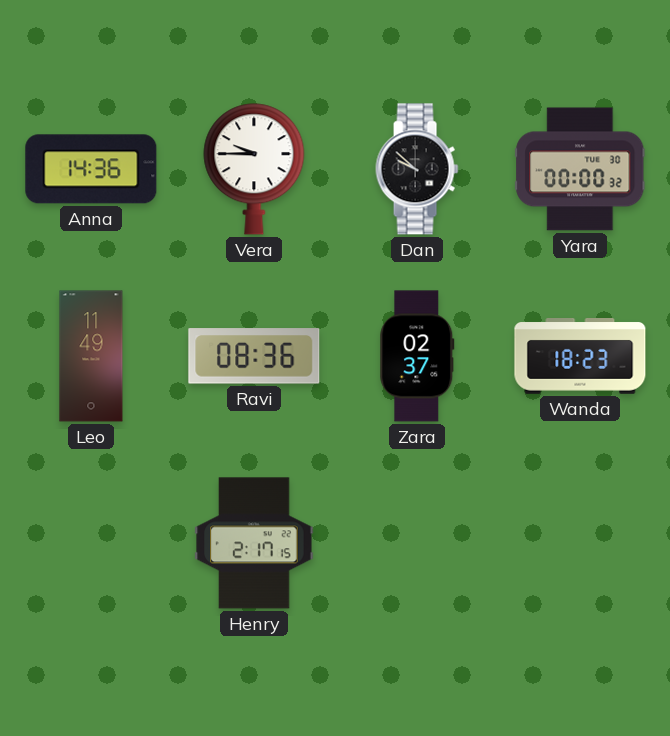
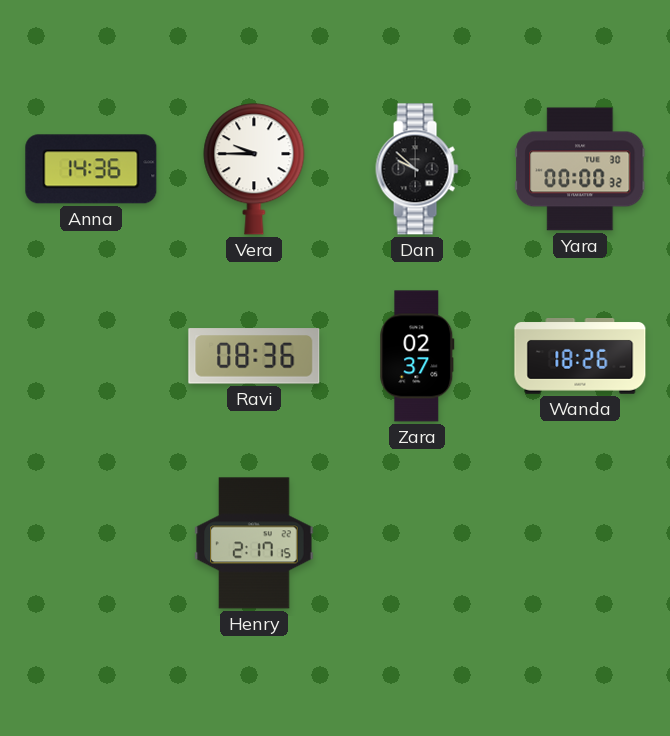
Leo: 11:49 -> none
Wanda: 18:23 -> 18:26
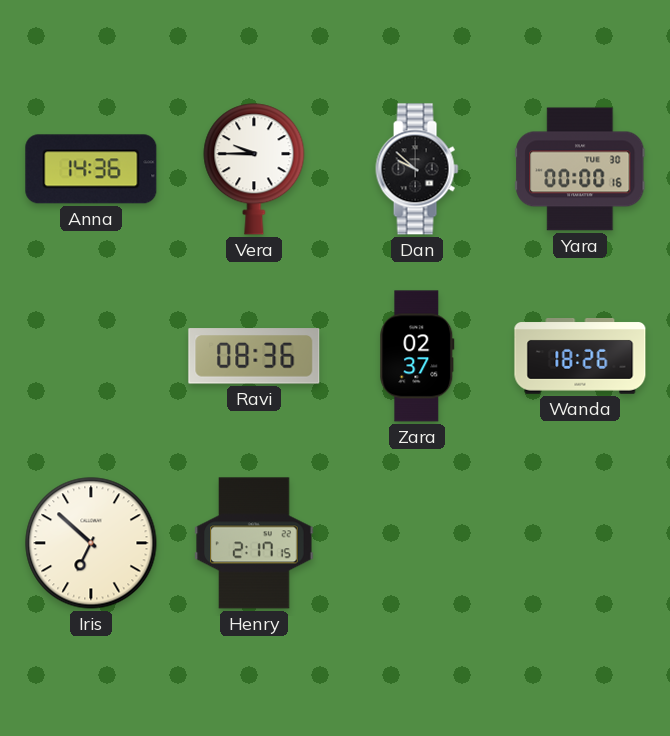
Yara: 00:00:32 -> 00:00:16
Iris: none -> 6:52
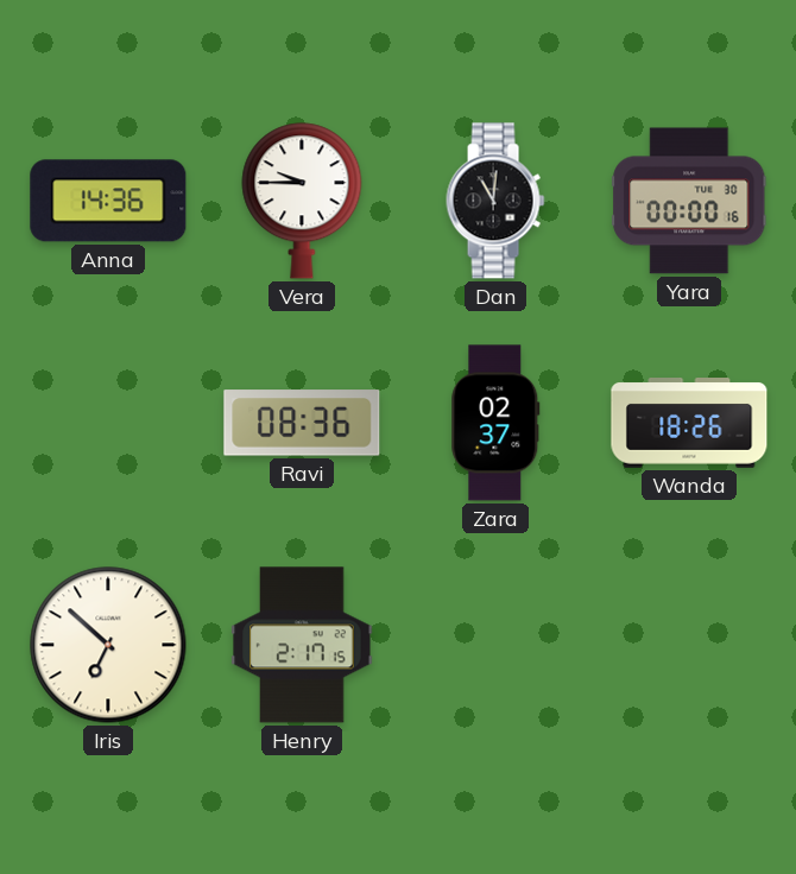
Dan: 9:52 -> 11:01
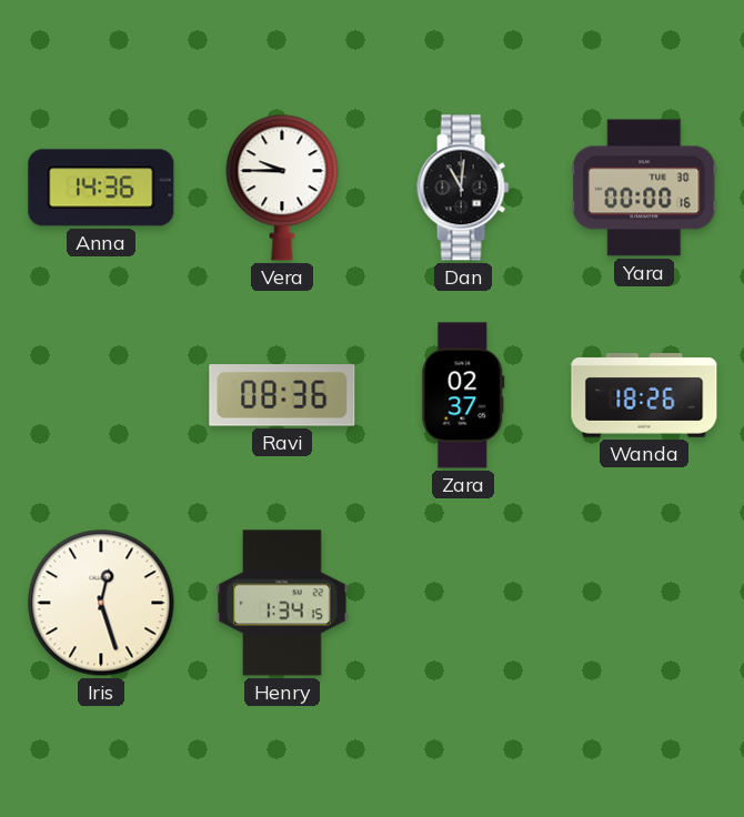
Iris: 6:52 -> 12:27
Henry: 2:17 -> 1:34
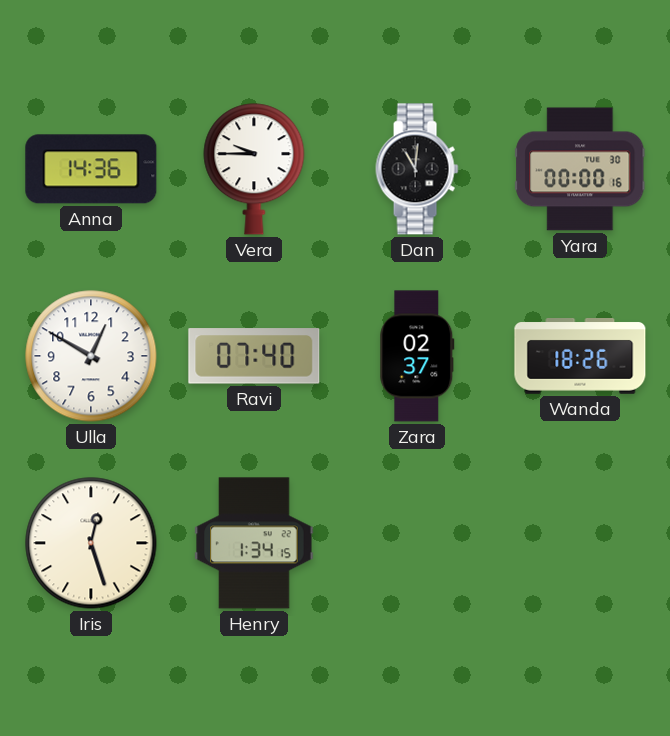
Ulla: none -> 12:50
Ravi: 08:36 -> 07:40
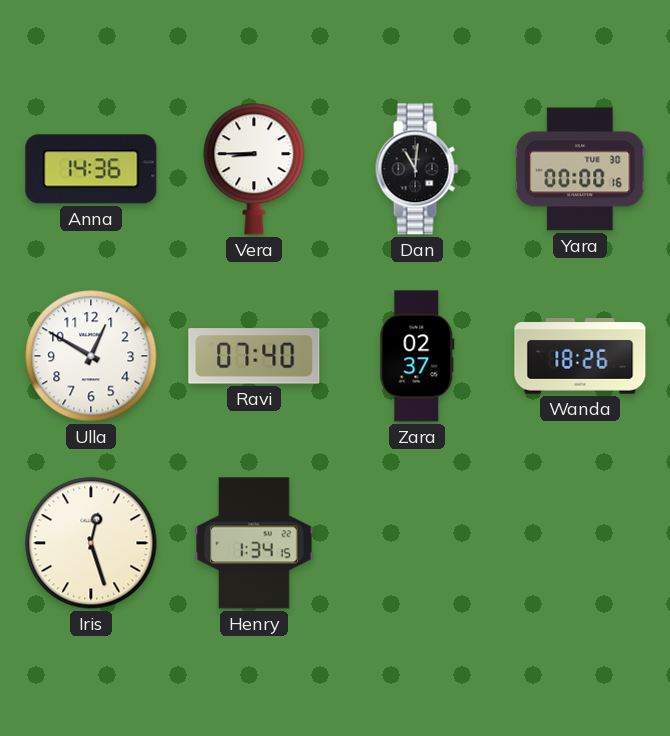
Vera: 9:45 -> 8:45
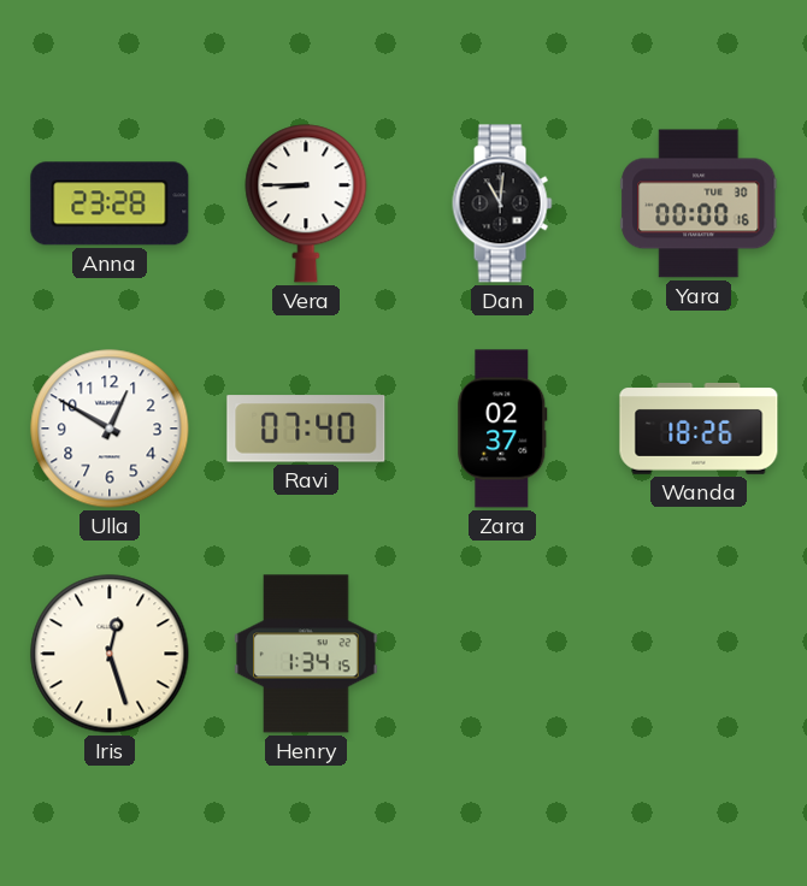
Anna: 14:36 -> 23:28
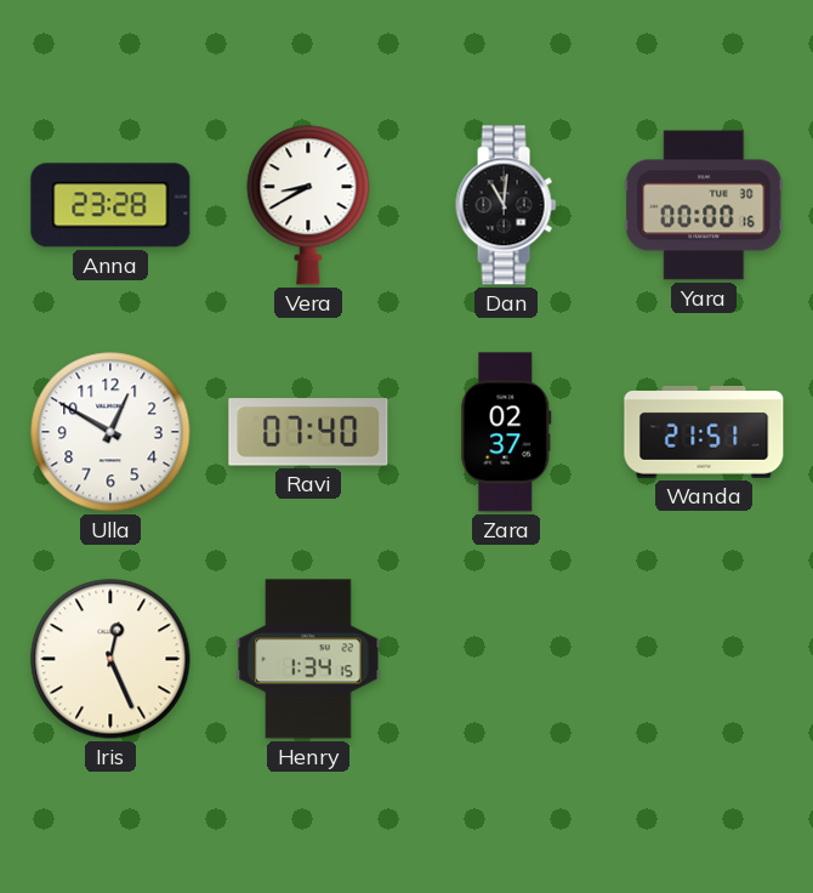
Vera: 8:45 -> 8:40
Wanda: 18:26 -> 21:51
Iris: 12:27 -> 12:26
